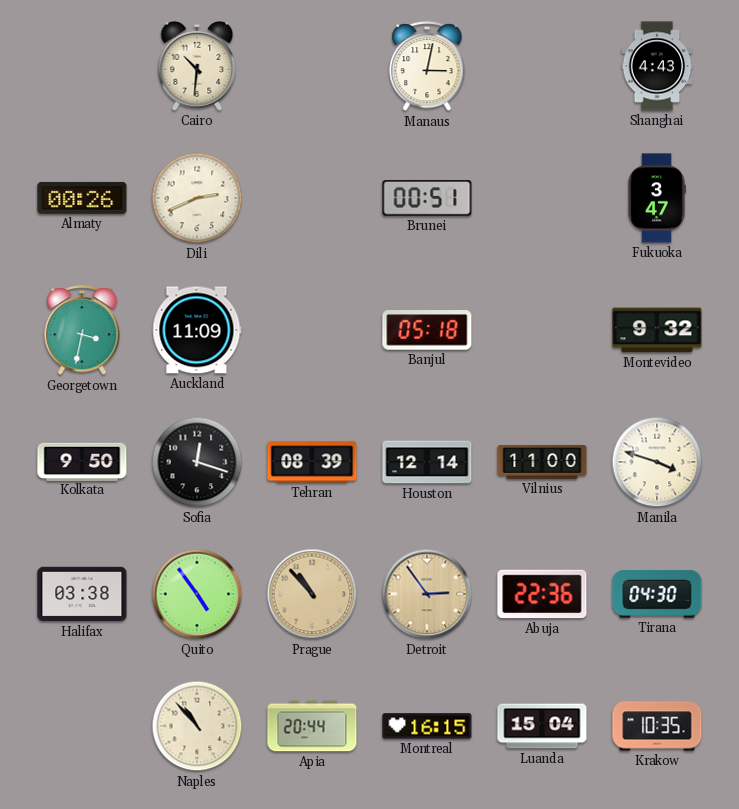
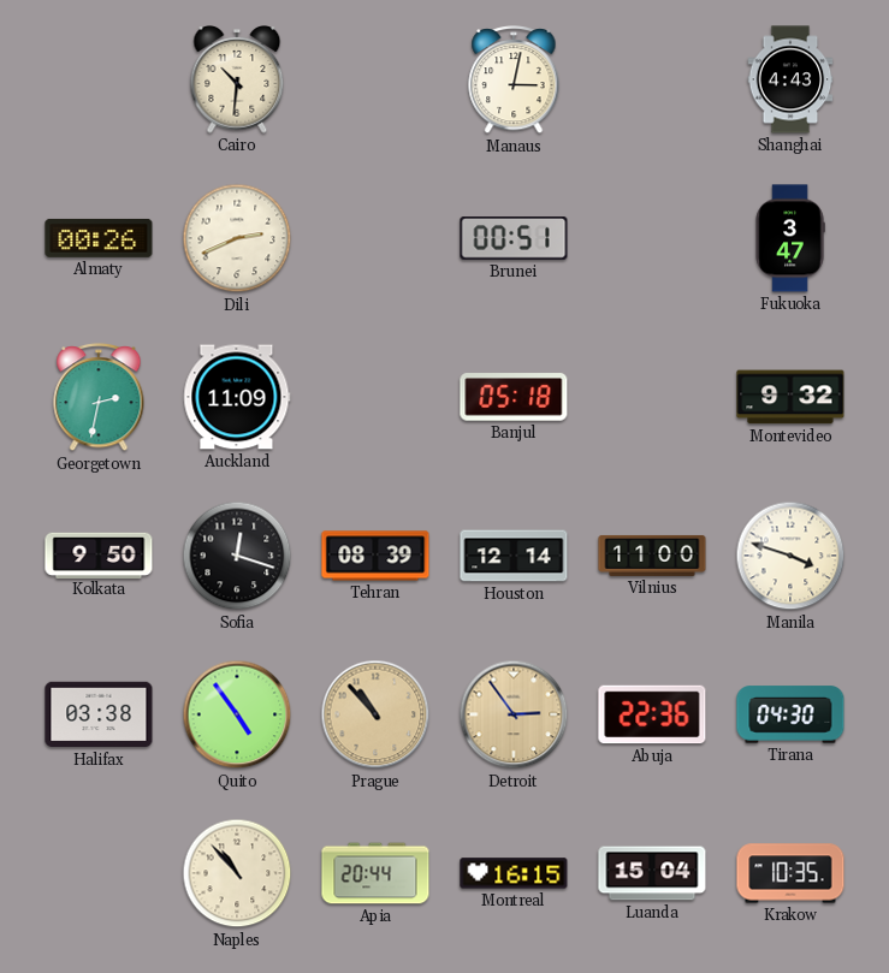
Georgetown: 3:32 -> 2:32
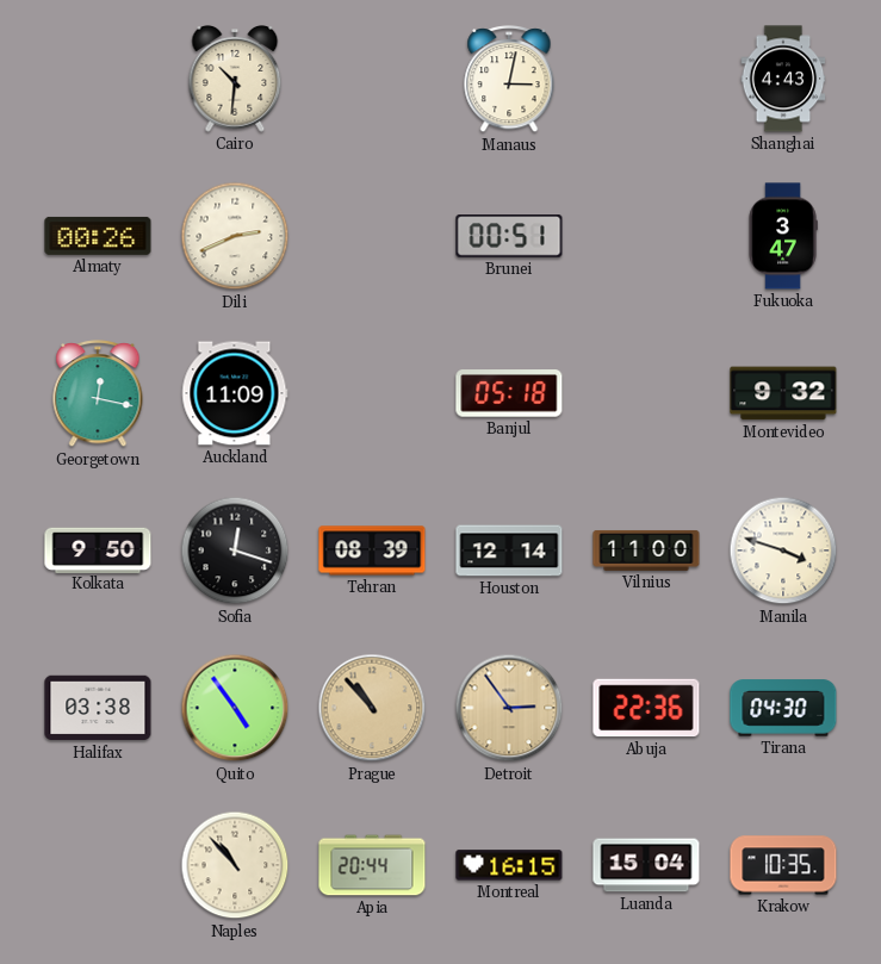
Georgetown: 2:32 -> 12:17
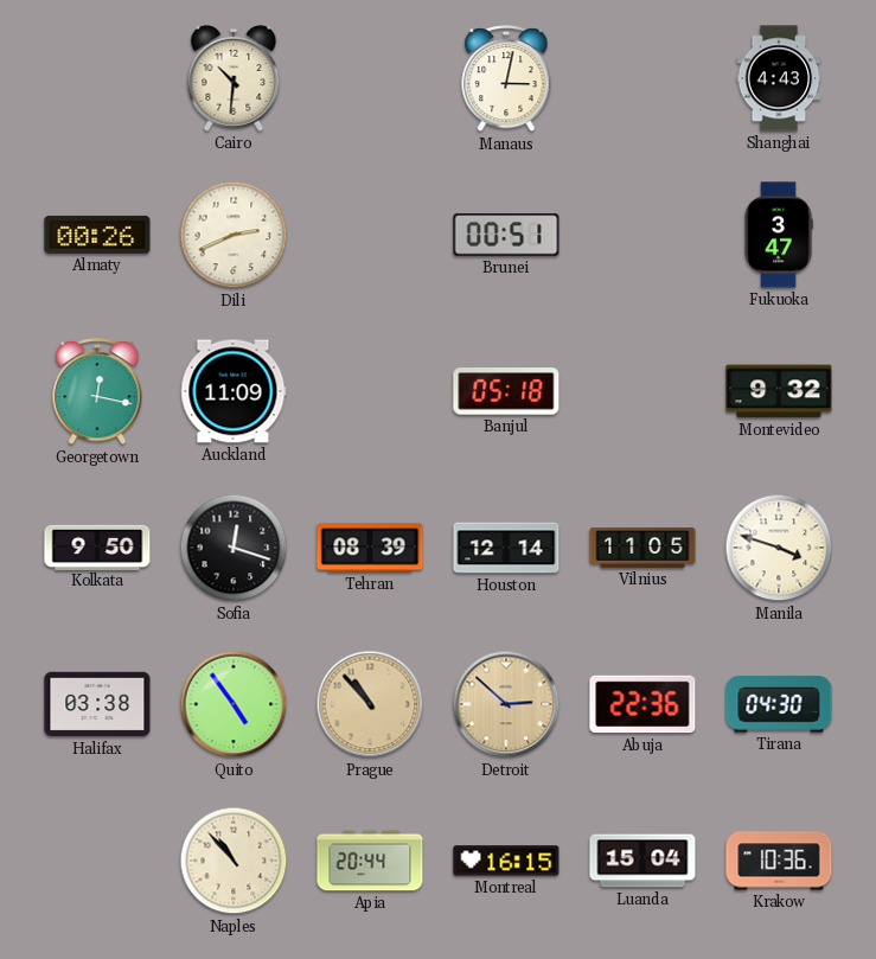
Vilnius: 11:00 -> 11:05
Detroit: 2:54 -> 2:52
Krakow: 10:35 -> 10:36
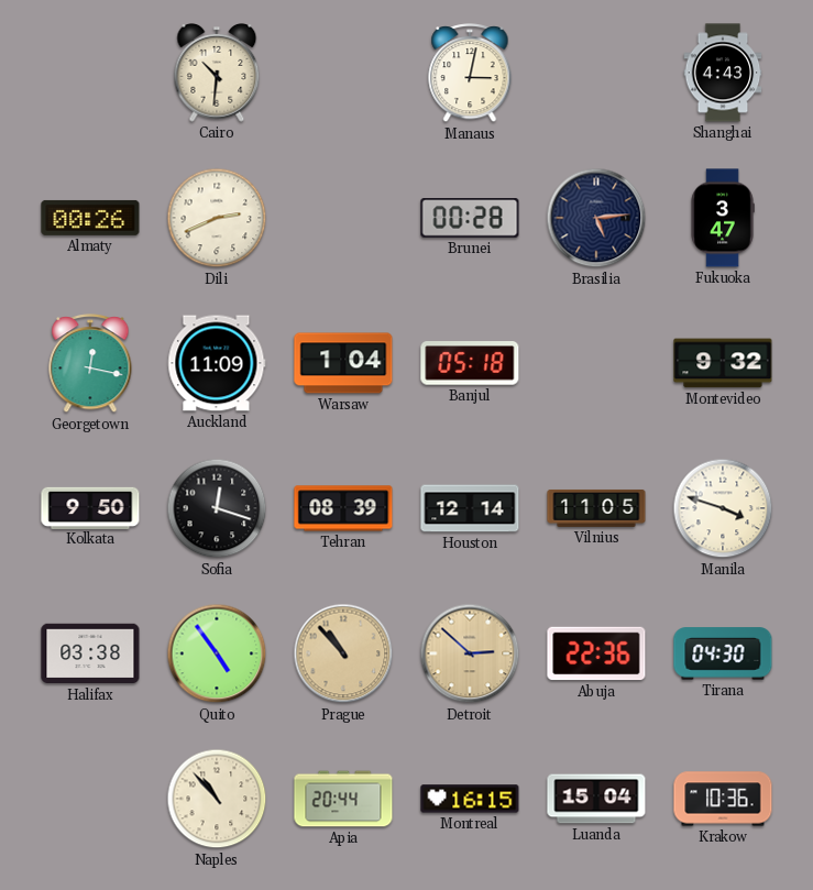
Brunei: 00:51 -> 00:28
Brasilia: none -> 5:14
Warsaw: none -> 1:04
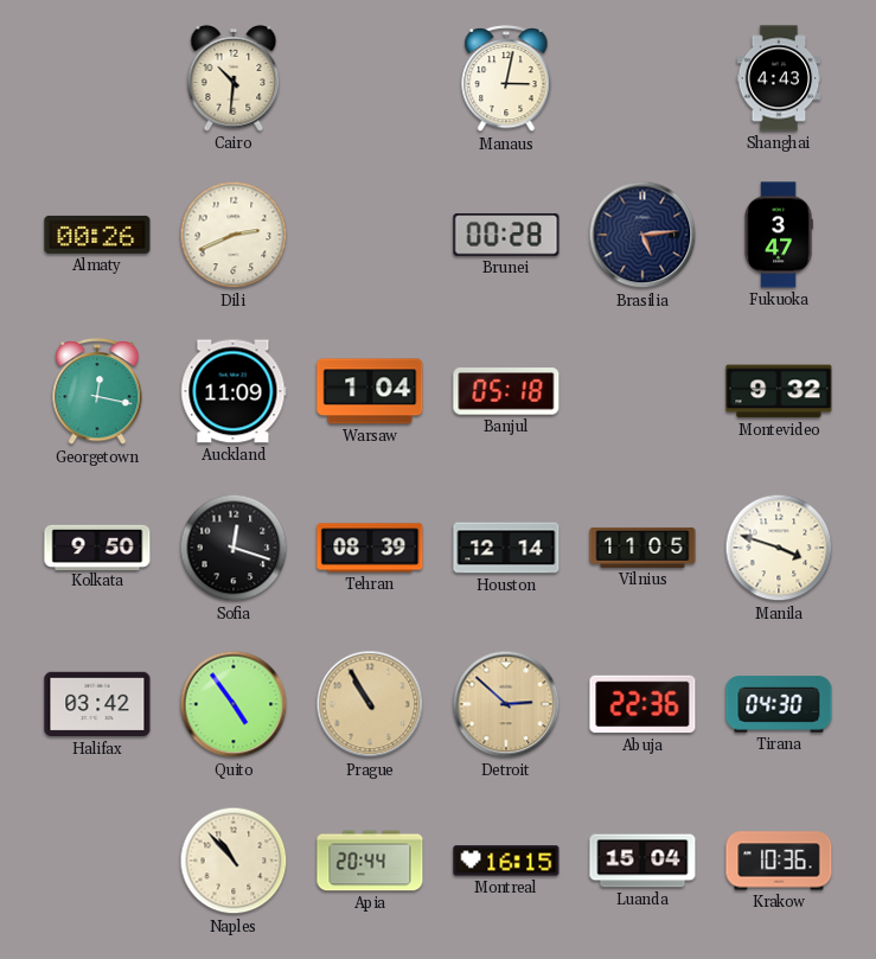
Halifax: 03:38 -> 03:42
Prague: 10:53 -> 10:55
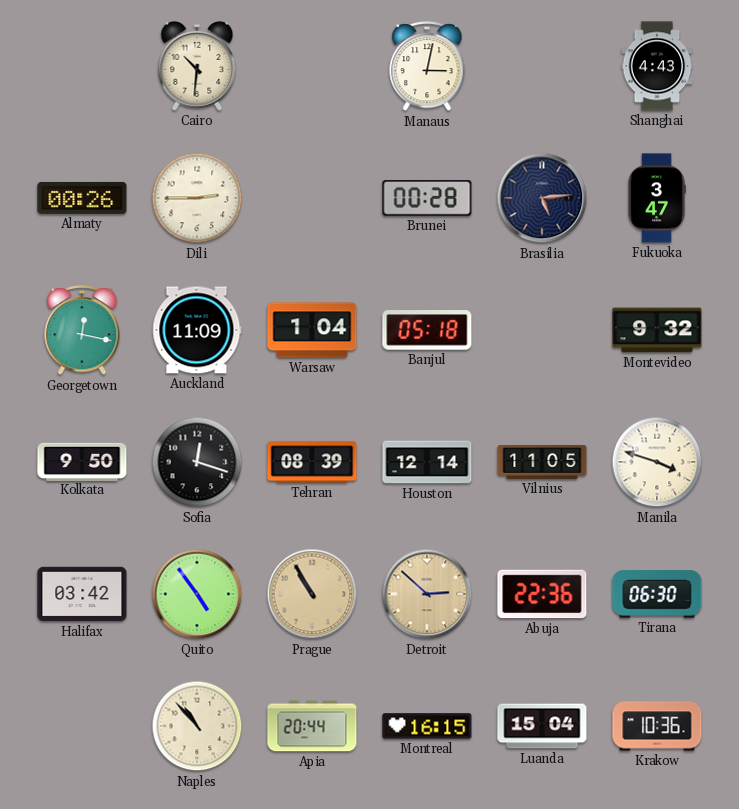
Dili: 2:41 -> 2:45
Tirana: 04:30 -> 06:30
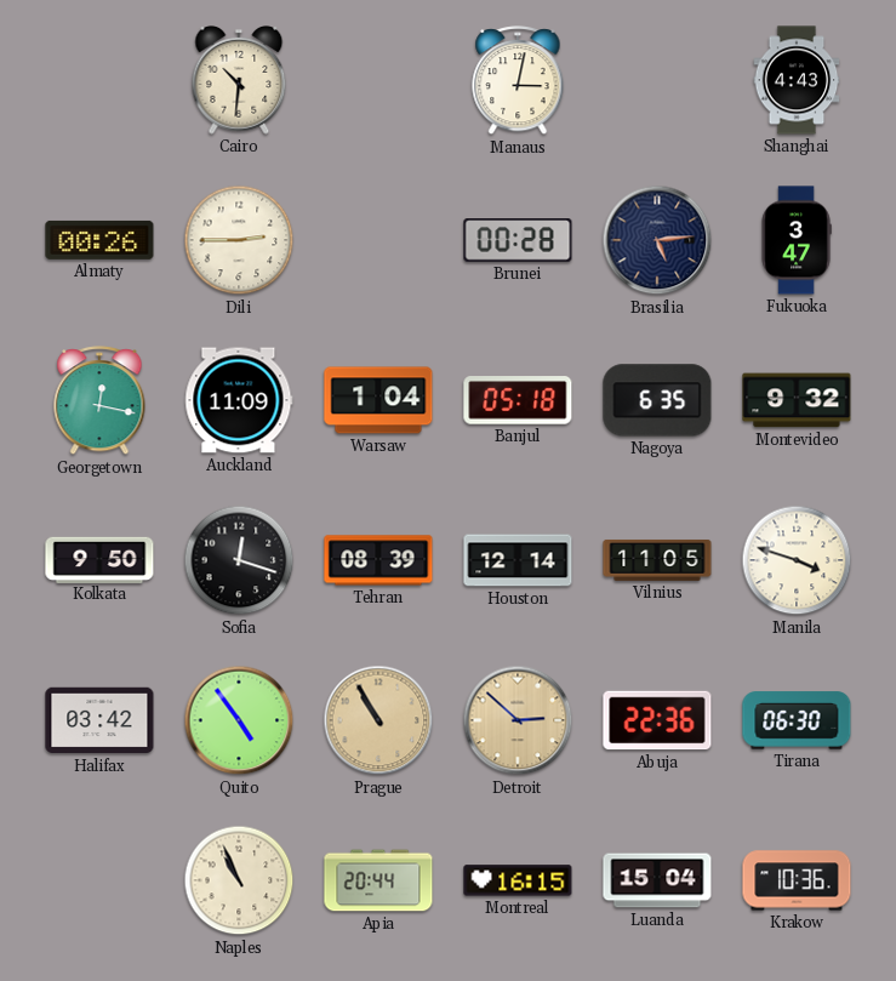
Nagoya: none -> 6:35
Naples: 10:53 -> 10:56
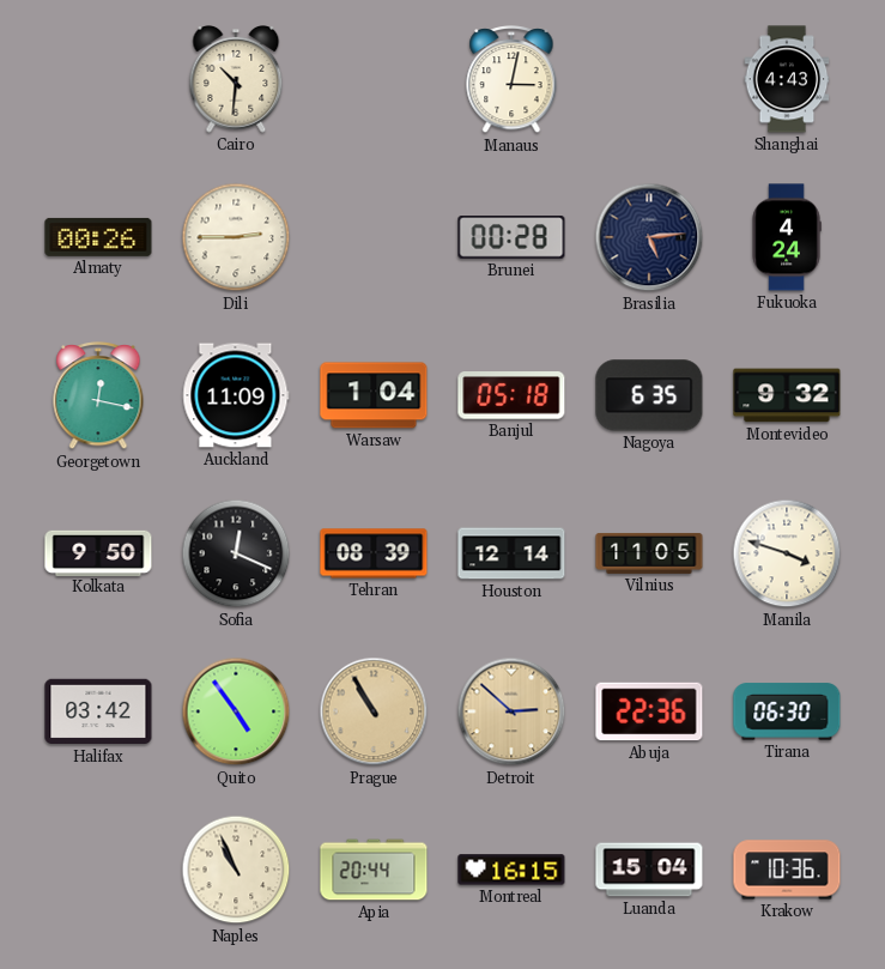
Fukuoka: 3:47 -> 4:24
Sofia: 12:18 -> 12:19
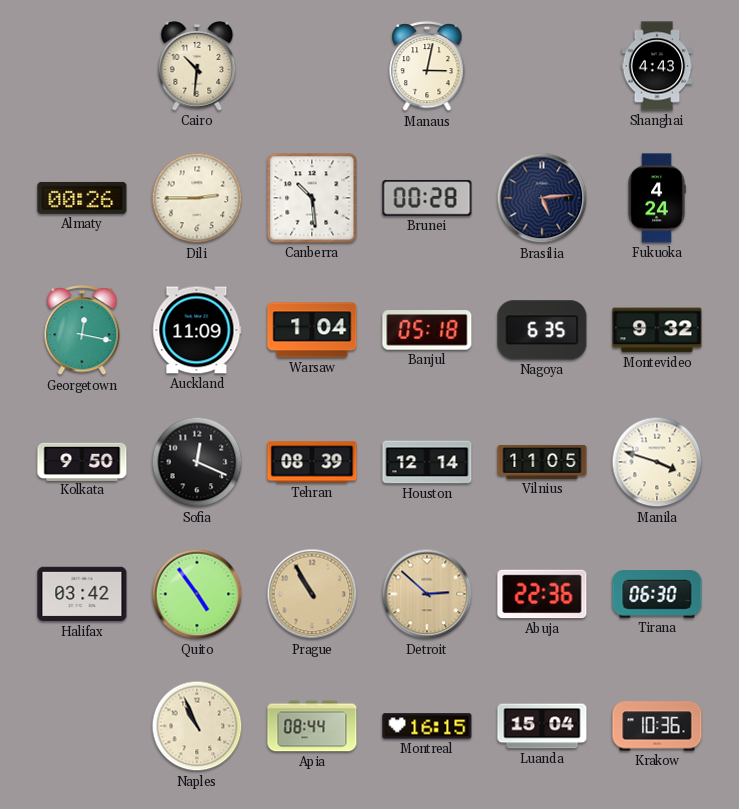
Canberra: none -> 10:29
Apia: 20:44 -> 08:44
